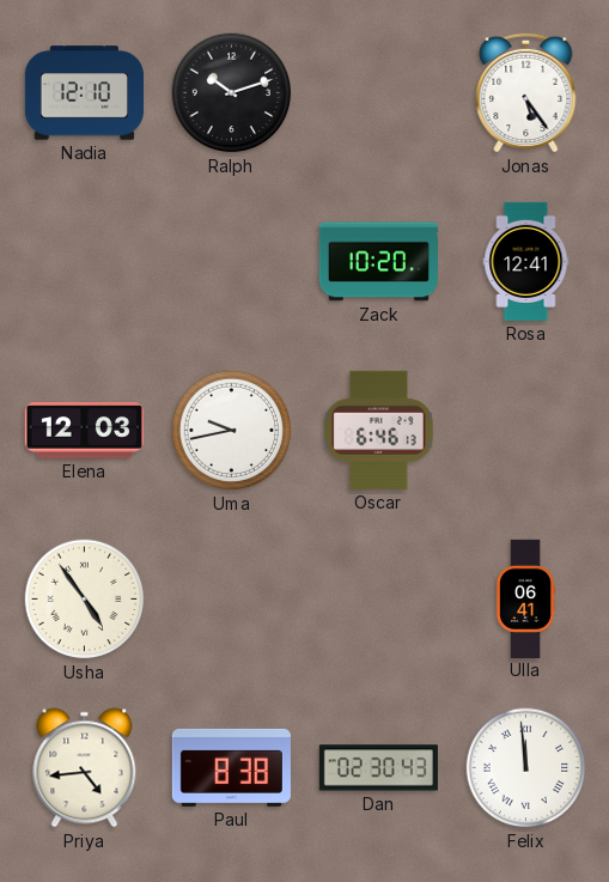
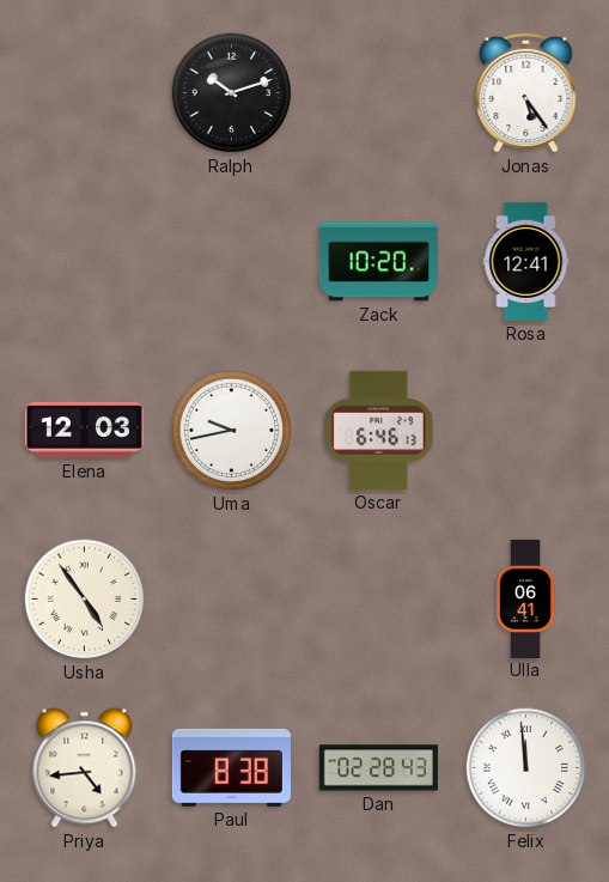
Nadia: 12:10 -> none
Dan: 02:30 -> 02:28
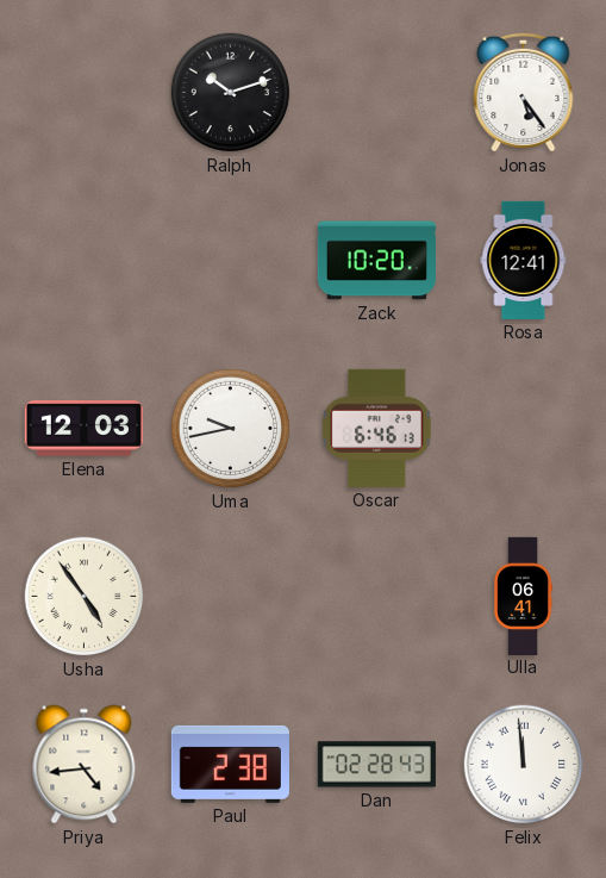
Paul: 8:38 -> 2:38
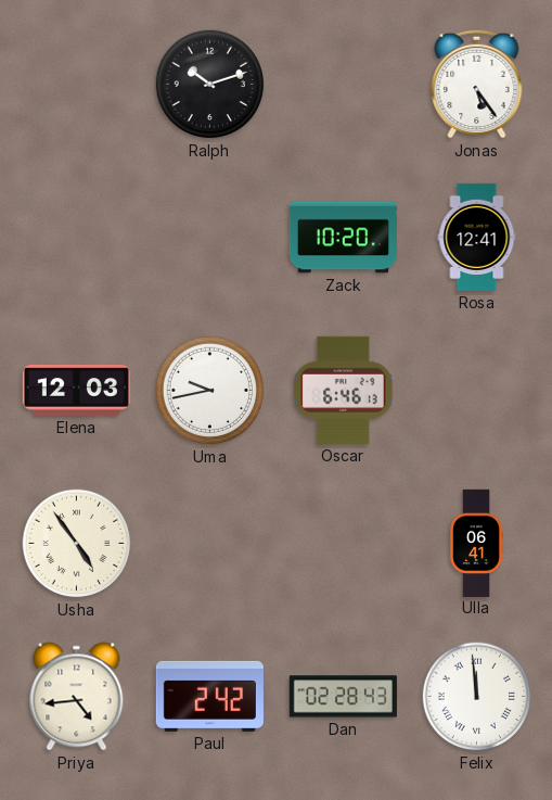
Paul: 2:38 -> 2:42
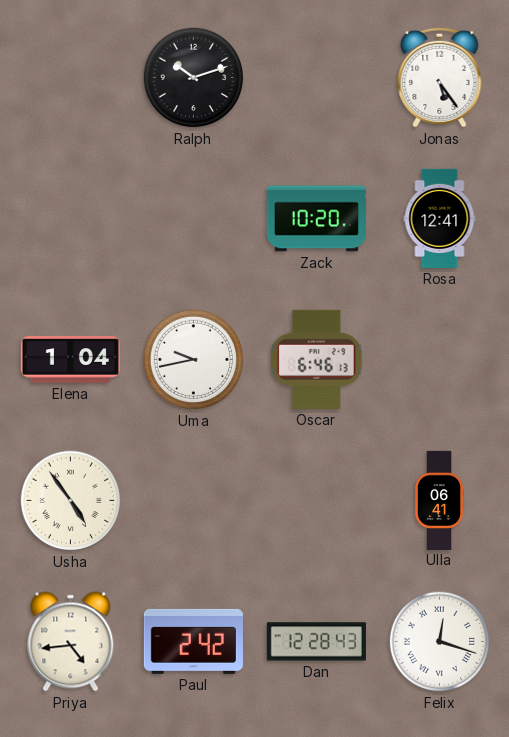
Elena: 12:03 -> 1:04
Dan: 02:28 -> 12:28
Felix: 11:59 -> 12:18
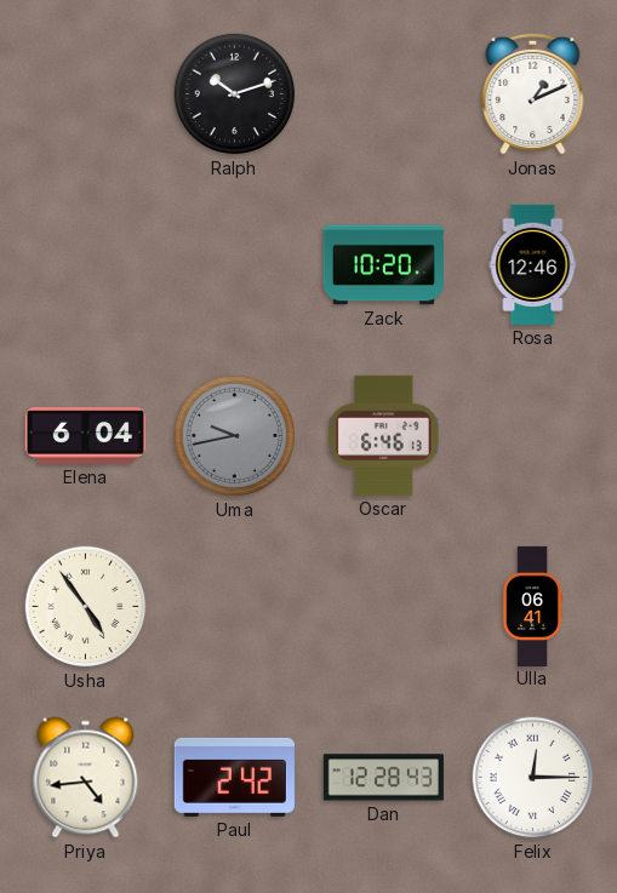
Jonas: 5:24 -> 1:11
Rosa: 12:41 -> 12:46
Elena: 1:04 -> 6:04
Uma dial: white -> grey
Felix: 12:18 -> 12:15
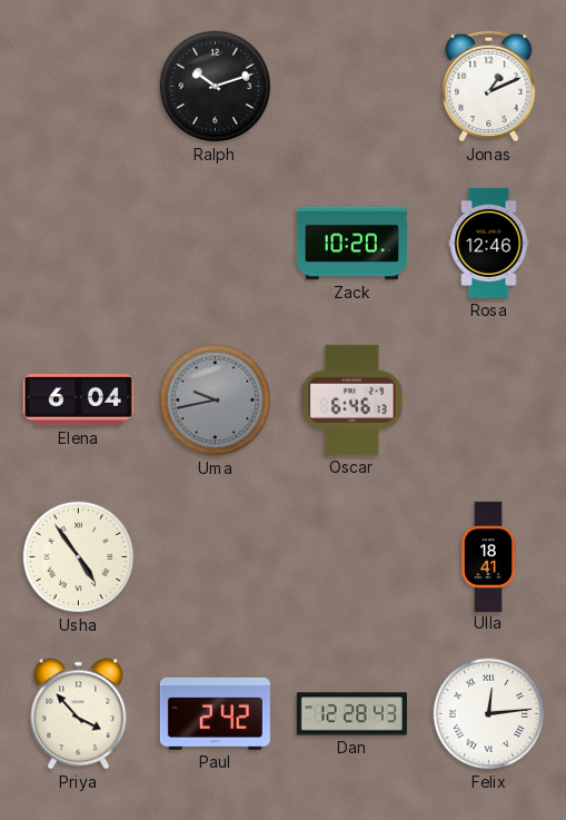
Ulla: 06:41 -> 18:41
Priya: 4:44 -> 3:53
Felix: 12:15 -> 12:14
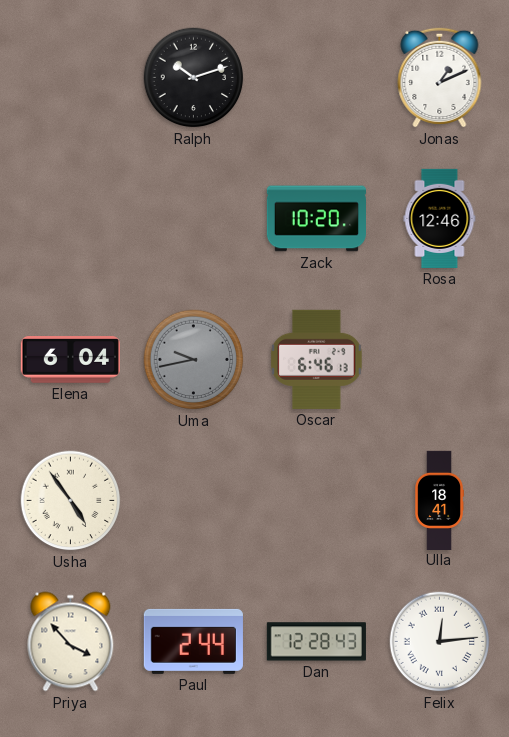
Paul: 2:42 -> 2:44
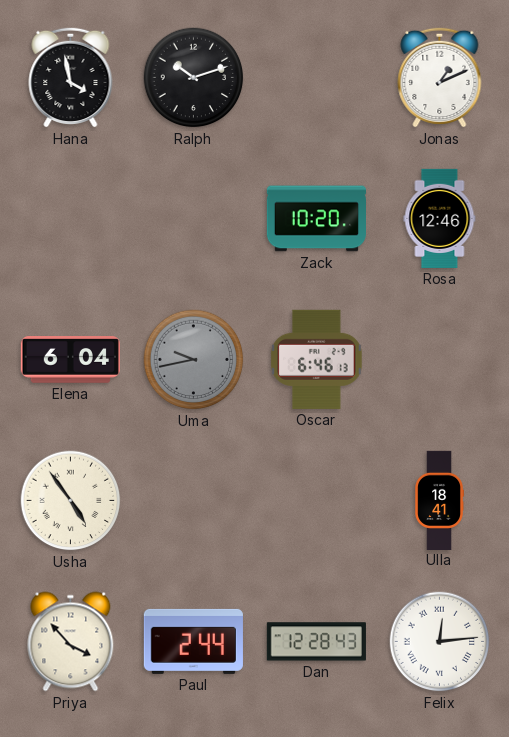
Hana: none -> 3:58
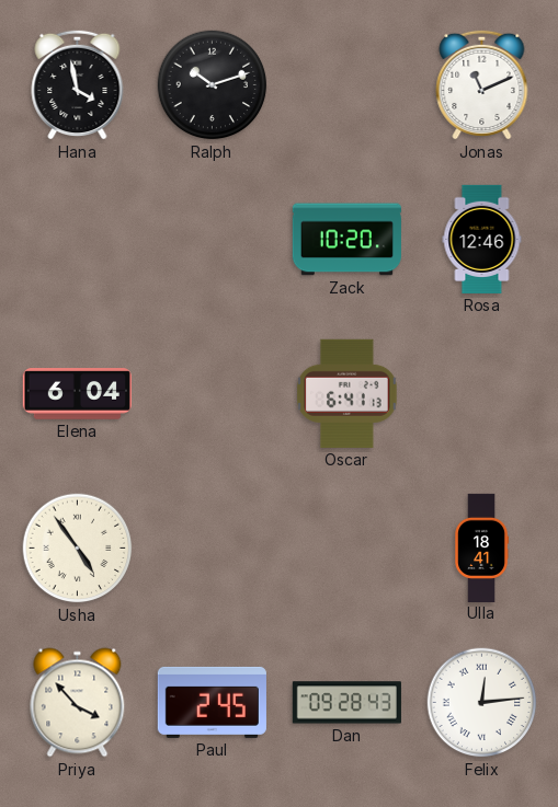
Jonas: 1:11 -> 11:11
Uma: 9:43 -> none
Oscar: 6:46 -> 6:41
Paul: 2:44 -> 2:45
Dan: 12:28 -> 09:28
